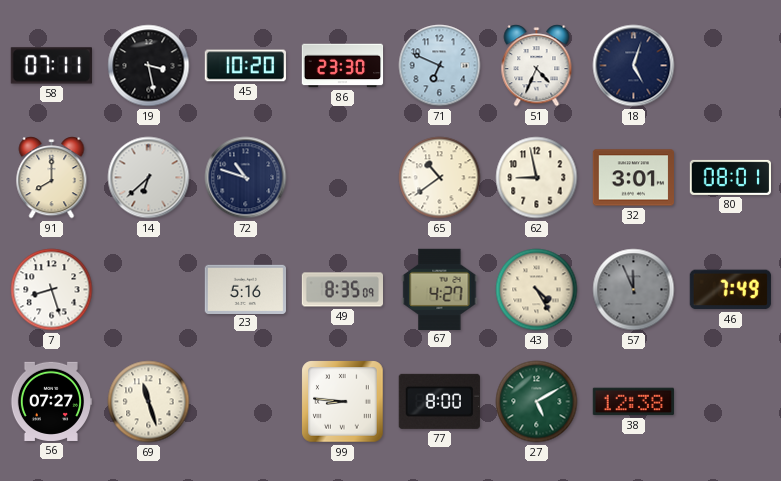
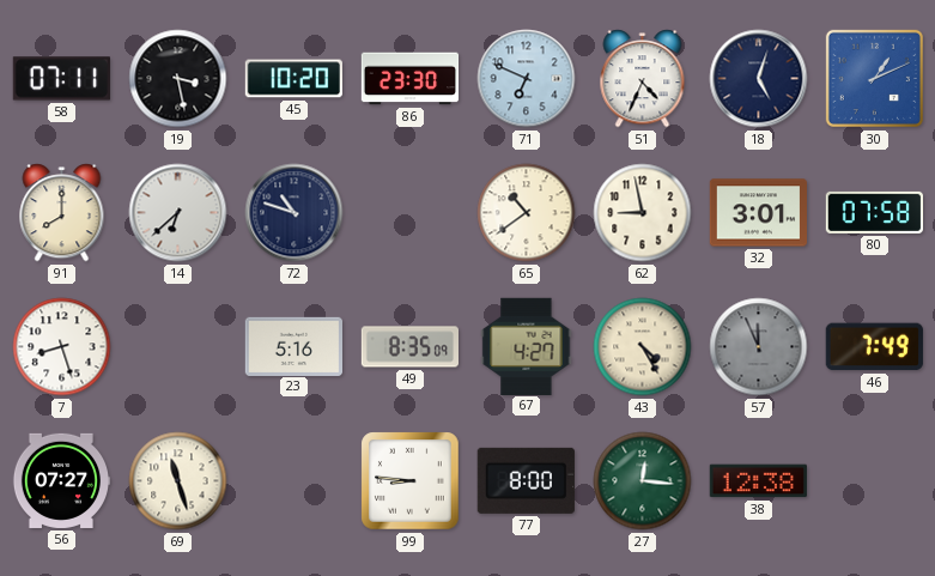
30: none -> 1:11
80: 08:01 -> 07:58
27: 5:10 -> 12:16
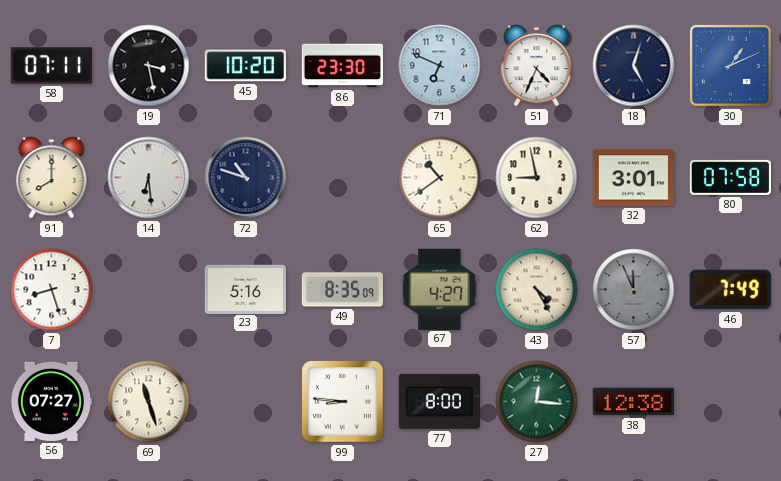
14: 6:38 -> 6:29
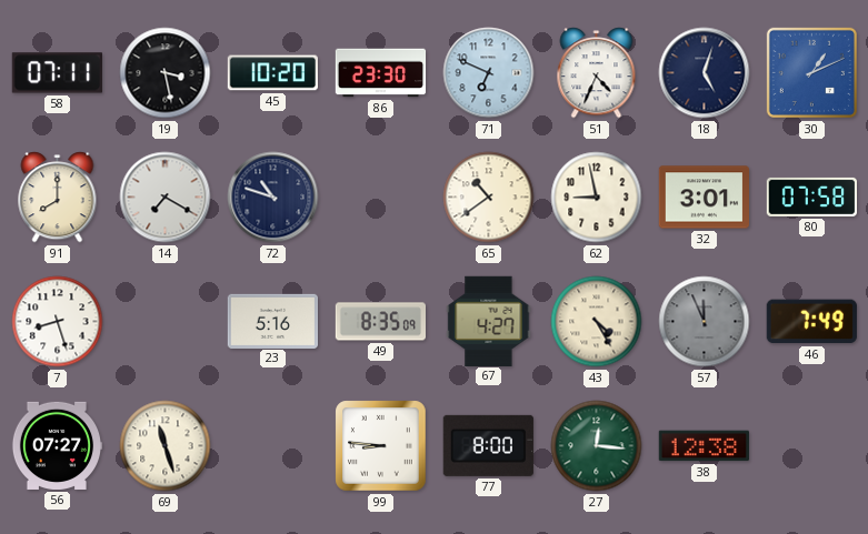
14: 6:29 -> 7:20
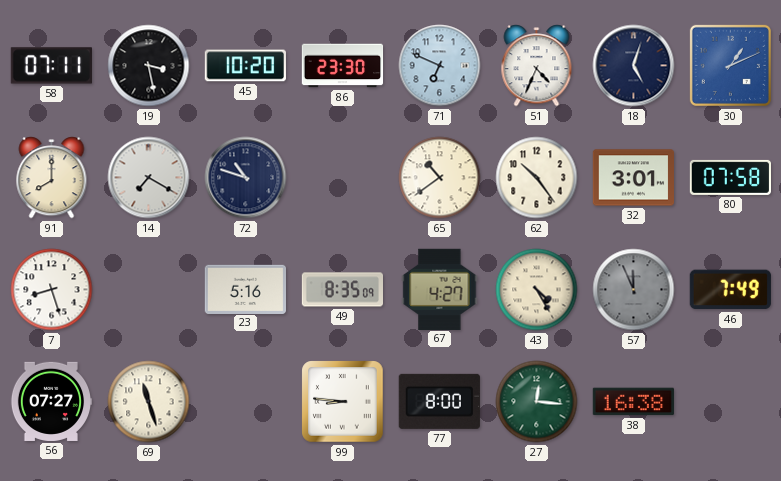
62: 8:58 -> 10:24
38: 12:38 -> 16:38
